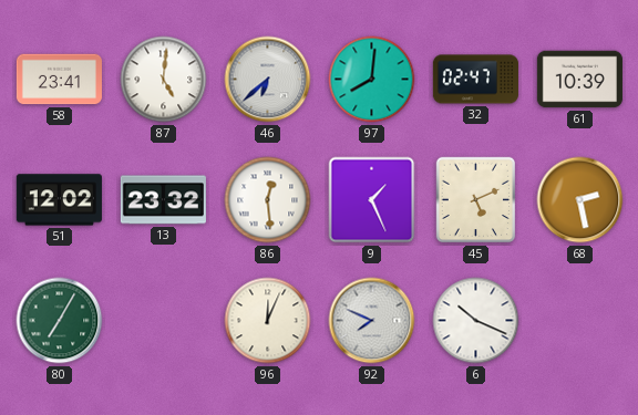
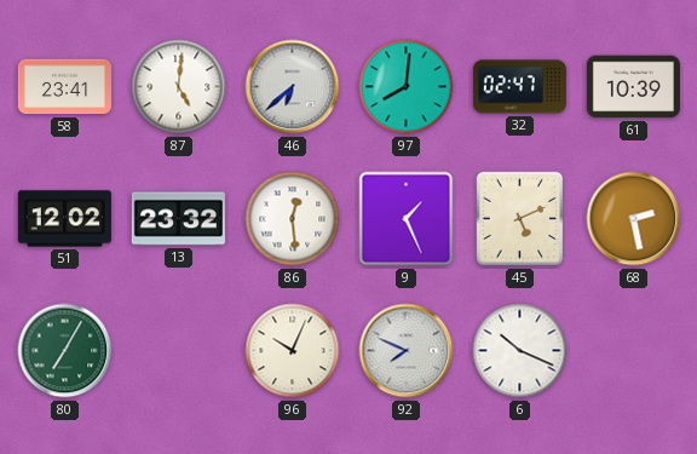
96: 12:04 -> 10:04
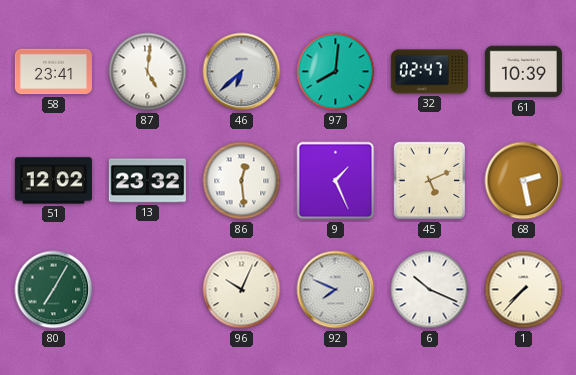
1: none -> 7:37
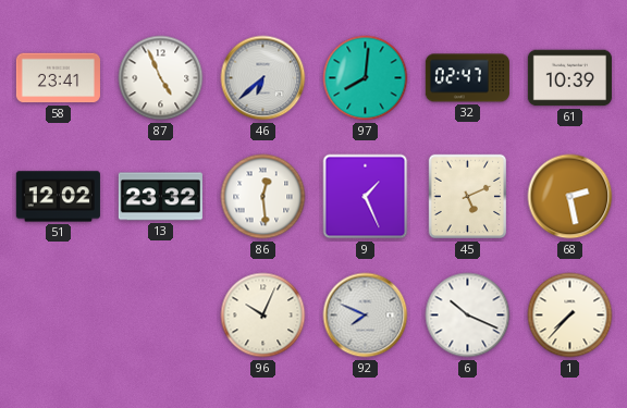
87: 5:01 -> 4:56
80: 7:05 -> none
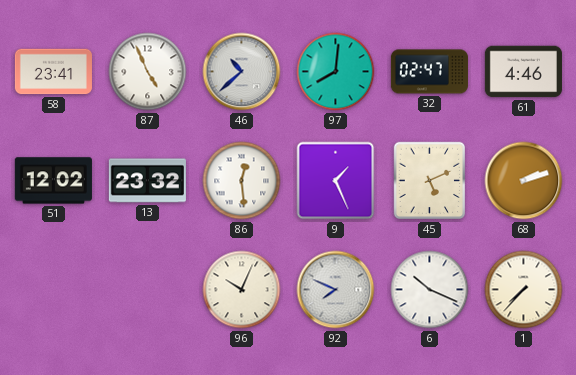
46: 6:38 -> 10:38
61: 10:39 -> 4:46
68: 2:28 -> 2:12
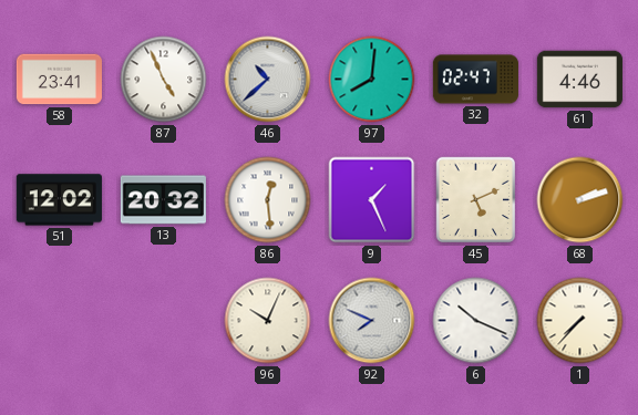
13: 23:32 -> 20:32
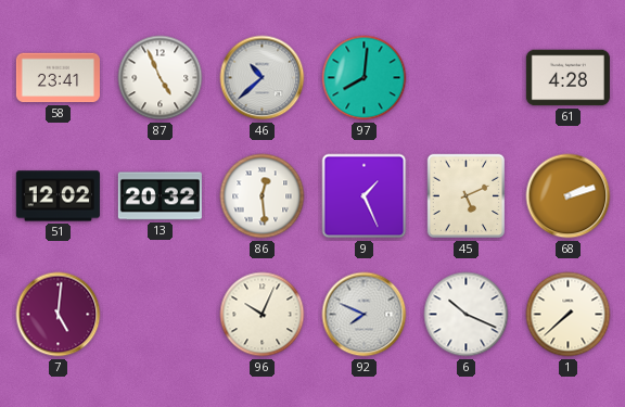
32: 02:47 -> none
61: 4:46 -> 4:28
7: none -> 5:01
1: 7:37 -> 7:38
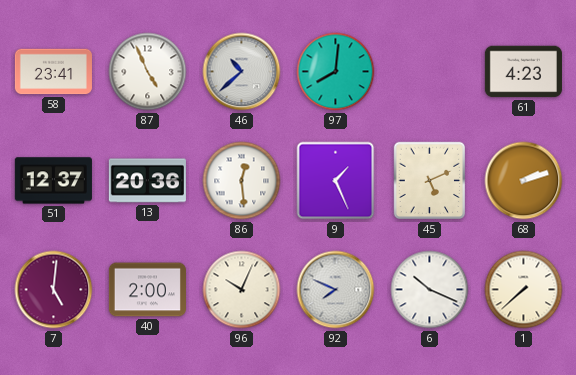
61: 4:28 -> 4:23
51: 12:02 -> 12:37
13: 20:32 -> 20:36
40: none -> 2:00
